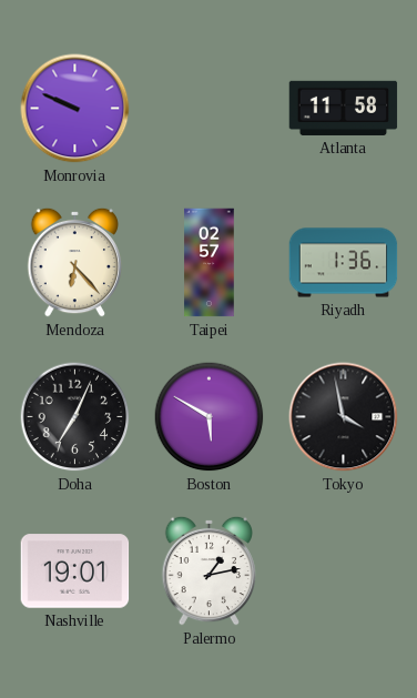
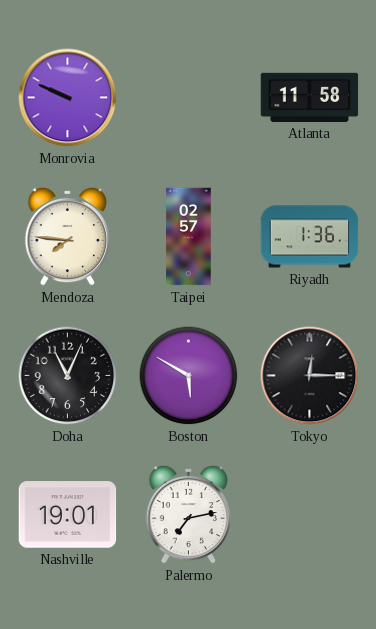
Mendoza: 6:23 -> 7:46
Doha: 7:04 -> 11:04
Tokyo: 3:58 -> 12:15
Palermo: 1:13 -> 7:13
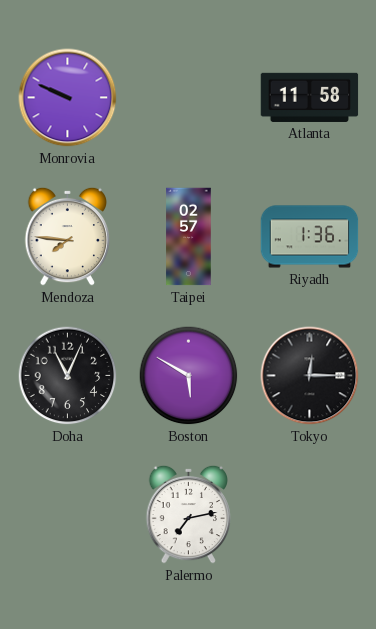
Nashville: 19:01 -> none
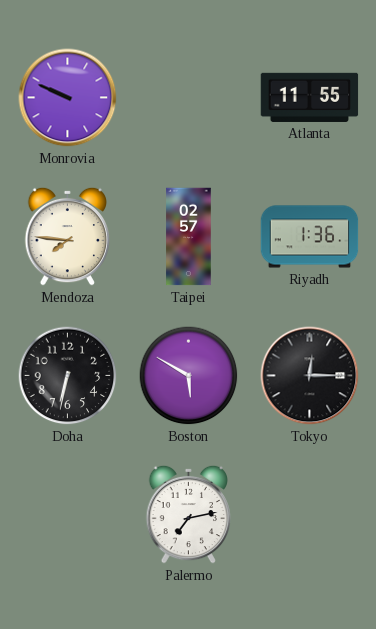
Atlanta: 11:58 -> 11:55
Doha: 11:04 -> 6:32
